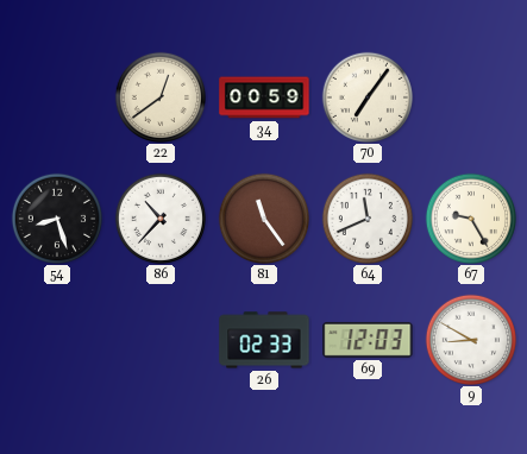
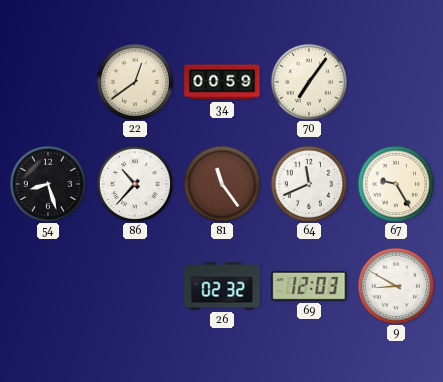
26: 02:33 -> 02:32
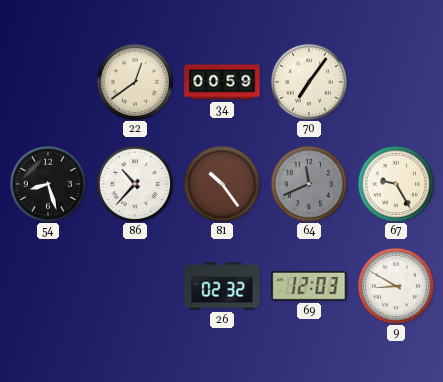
81: 11:24 -> 10:24
64 dial: white -> grey
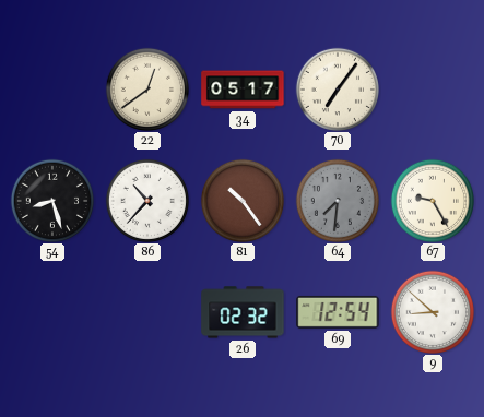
34: 00:59 -> 05:17
64: 11:41 -> 7:31
69: 12:03 -> 12:54
9: 8:50 -> 8:52
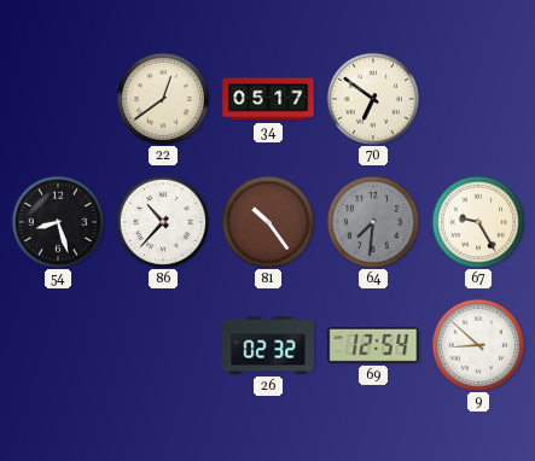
70: 7:06 -> 6:51
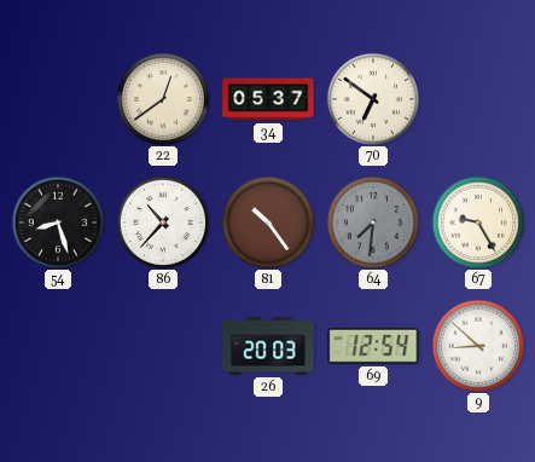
34: 05:17 -> 05:37
26: 02:32 -> 20:03
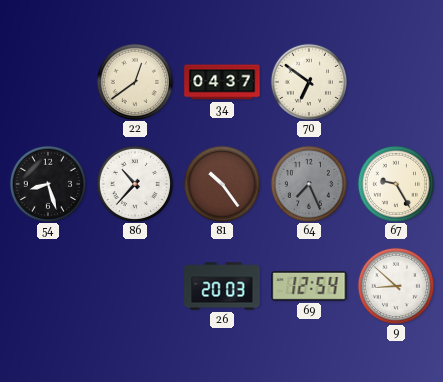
34: 05:37 -> 04:37
64: 7:31 -> 7:26
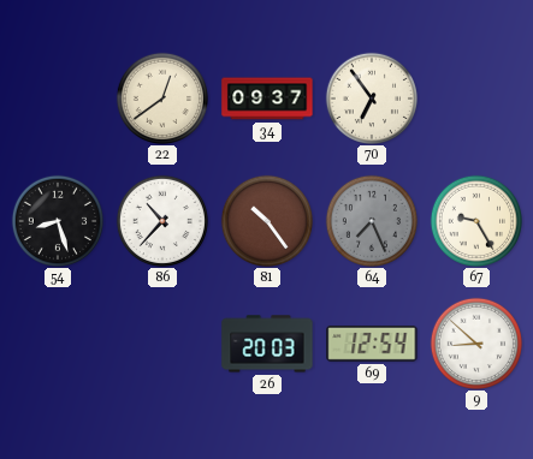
34: 04:37 -> 09:37
70: 6:51 -> 6:54
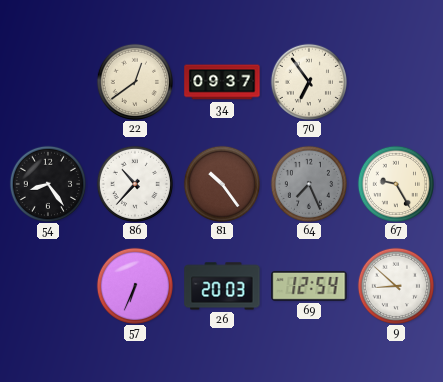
54: 8:27 -> 8:24
57: none -> 6:34
